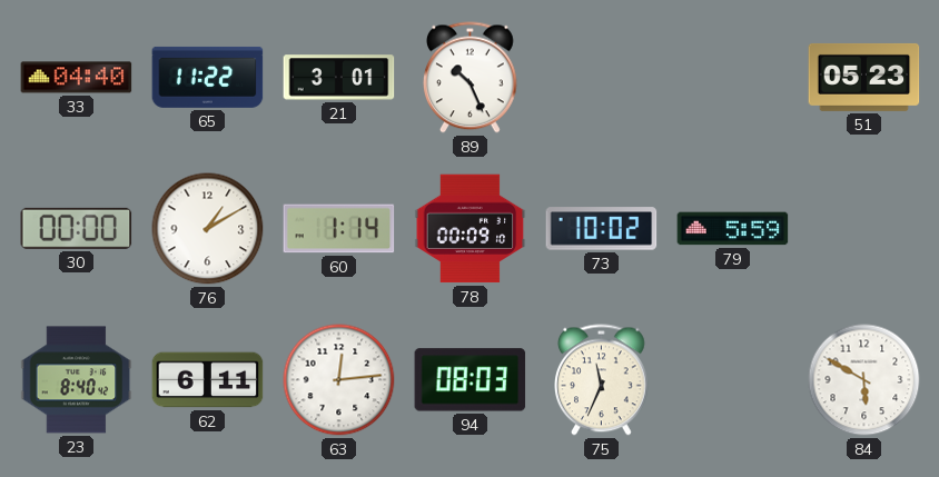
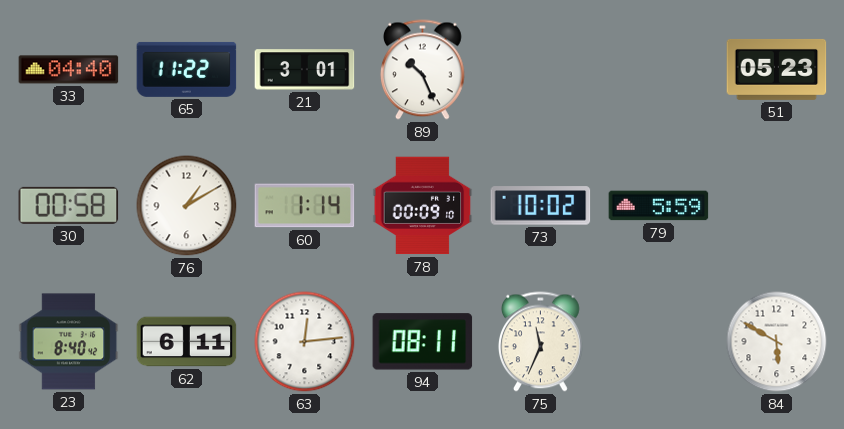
30: 00:00 -> 00:58
94: 08:03 -> 08:11
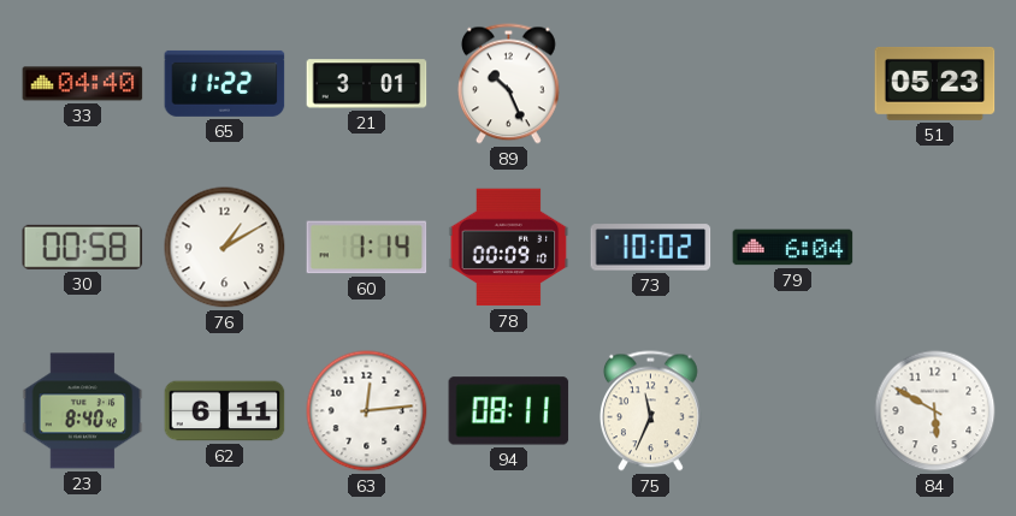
79: 5:59 -> 6:04
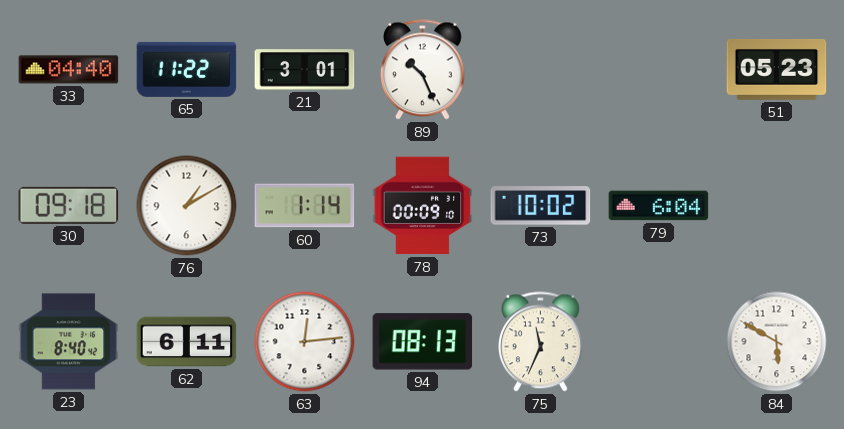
30: 00:58 -> 09:18
94: 08:11 -> 08:13
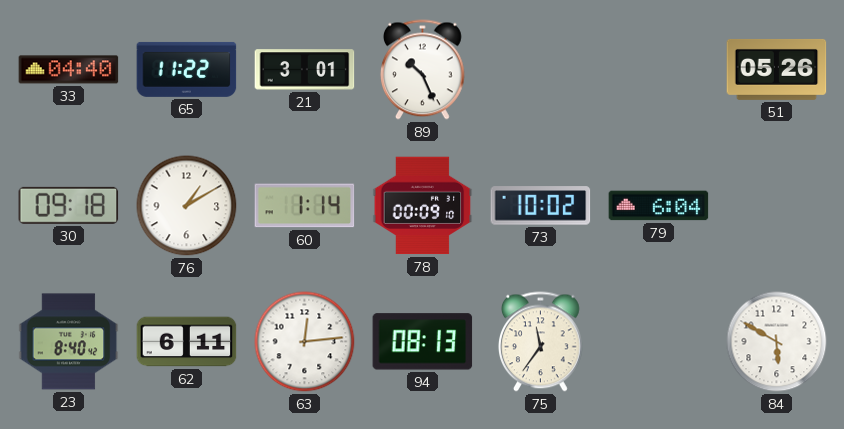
51: 05:23 -> 05:26
75: 11:34 -> 11:36
